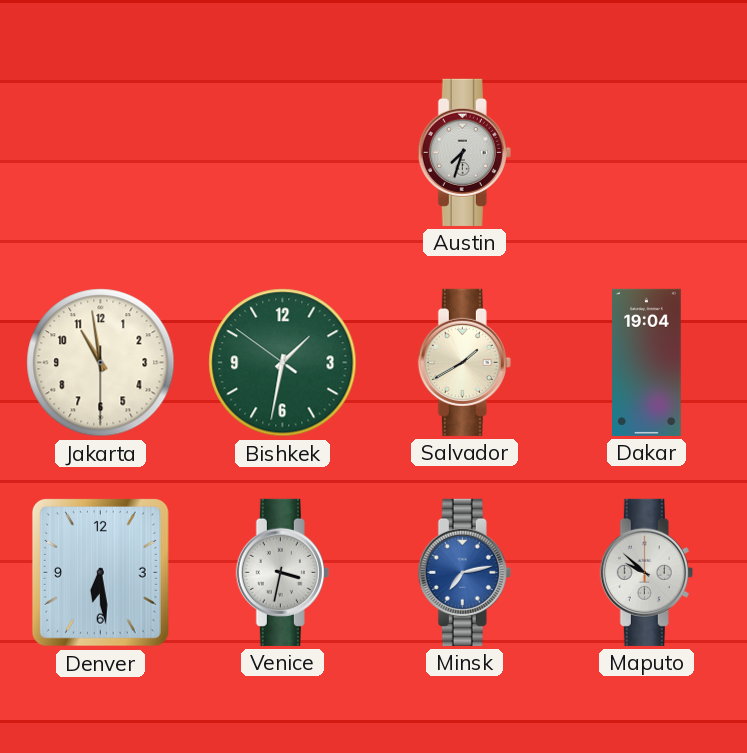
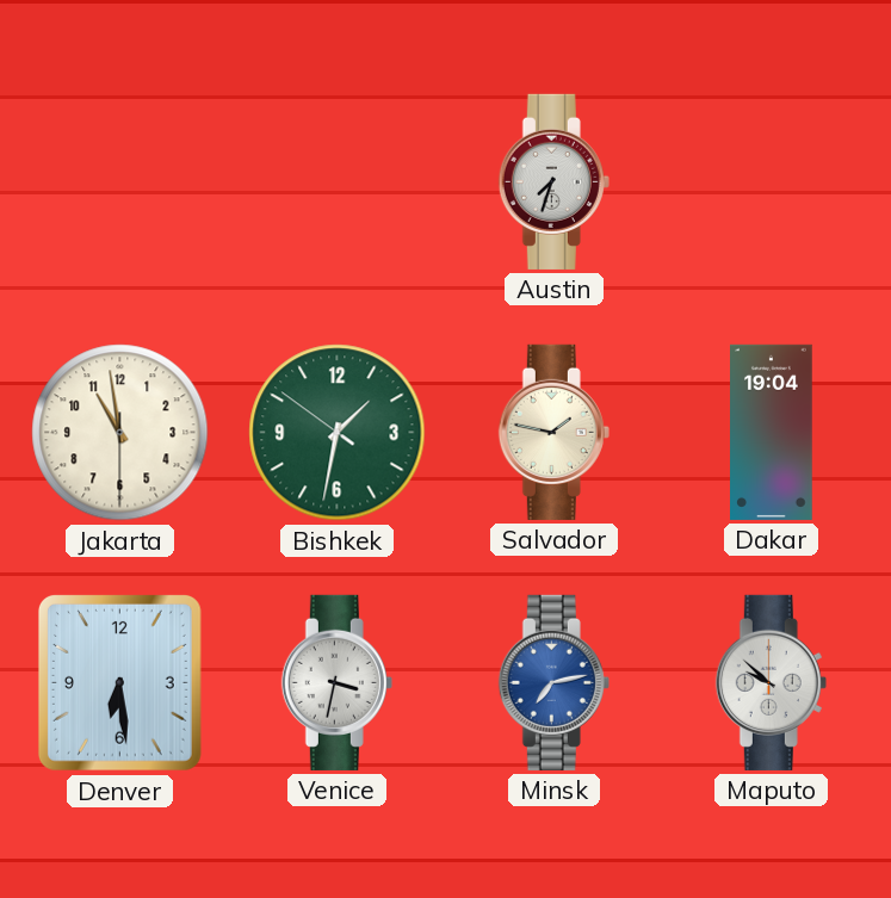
Salvador: 1:40 -> 1:47
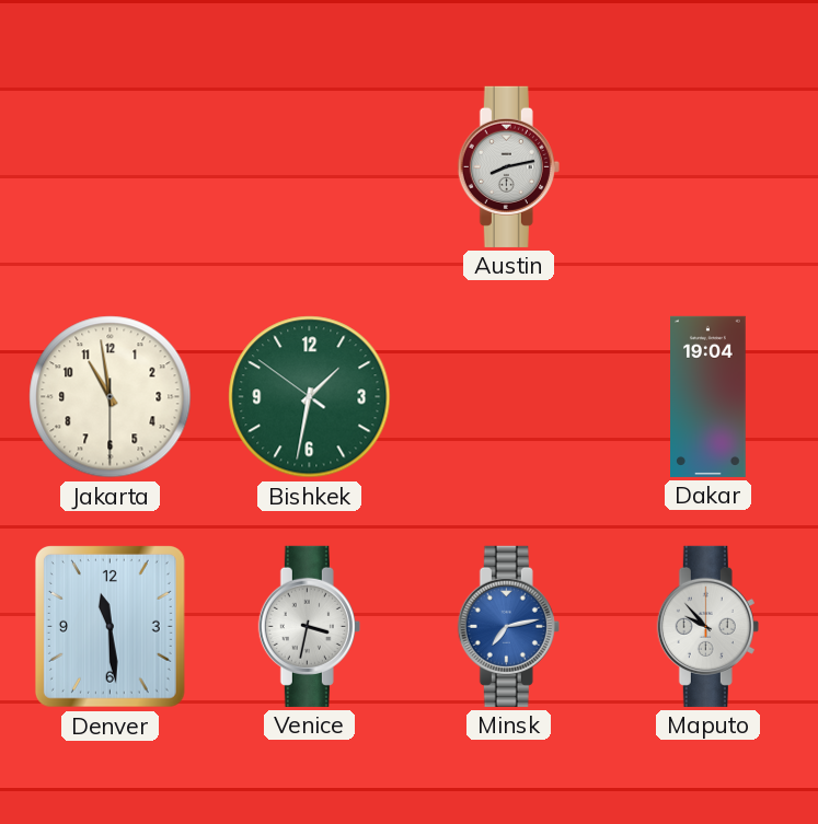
Austin: 7:33 -> 8:13
Salvador: 1:47 -> none
Denver: 6:29 -> 11:29
Maputo: 9:52 -> 9:53
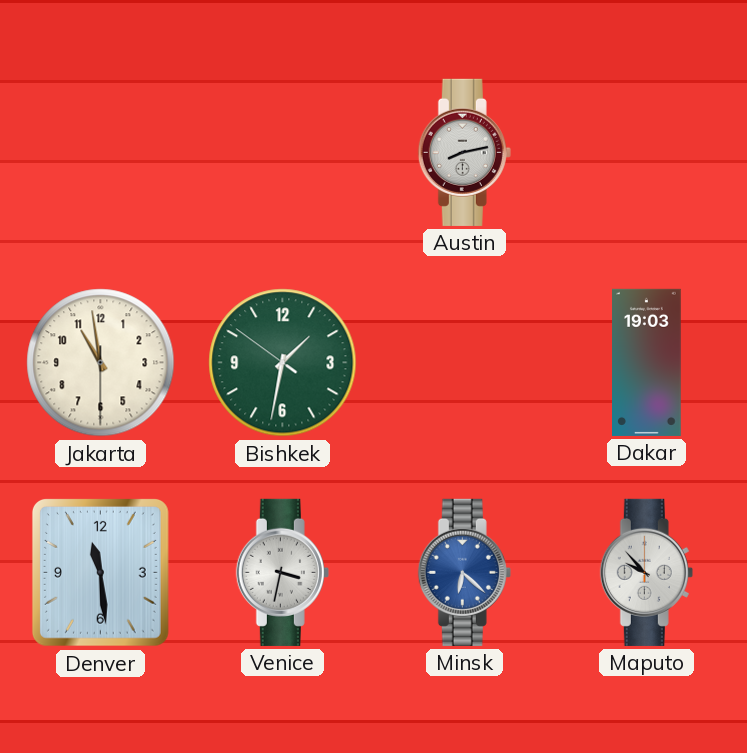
Dakar: 19:04 -> 19:03
Minsk: 7:13 -> 6:22
